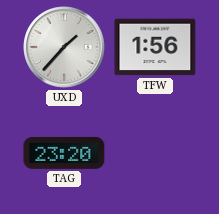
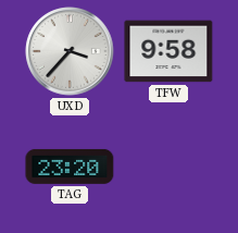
UXD: 1:37 -> 3:37
TFW: 1:56 -> 9:58
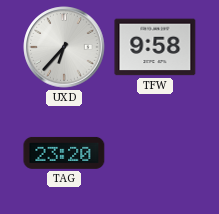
UXD: 3:37 -> 6:37
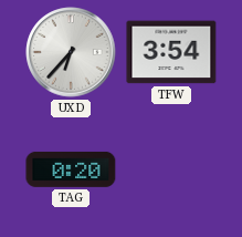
TFW: 9:58 -> 3:54
TAG: 23:20 -> 0:20
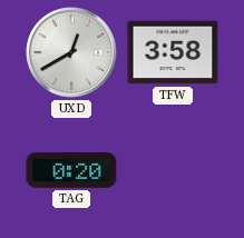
UXD: 6:37 -> 12:40
TFW: 3:54 -> 3:58
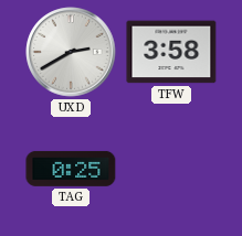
UXD: 12:40 -> 2:40
TAG: 0:20 -> 0:25
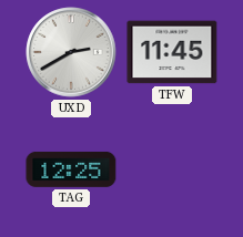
TFW: 3:58 -> 11:45
TAG: 0:25 -> 12:25
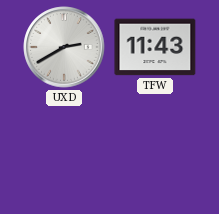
TFW: 11:45 -> 11:43
TAG: 12:25 -> none
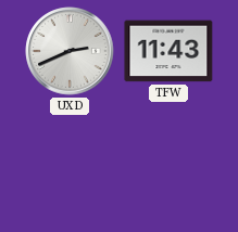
UXD: 2:40 -> 2:41
